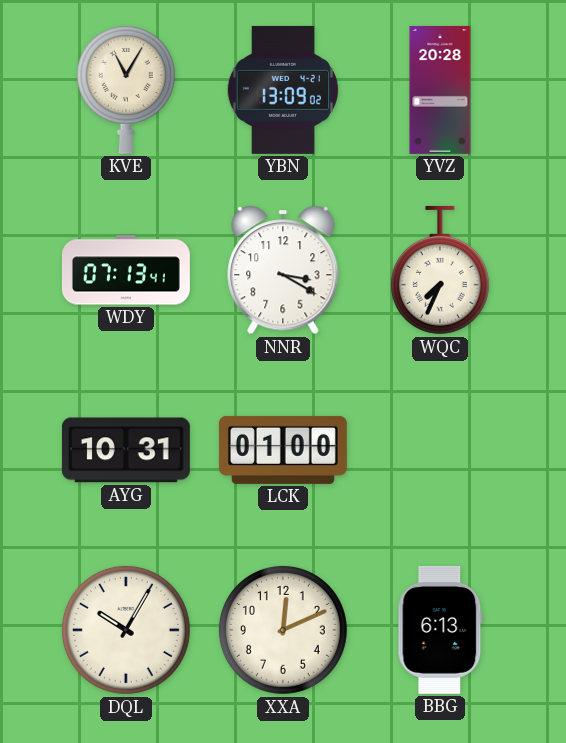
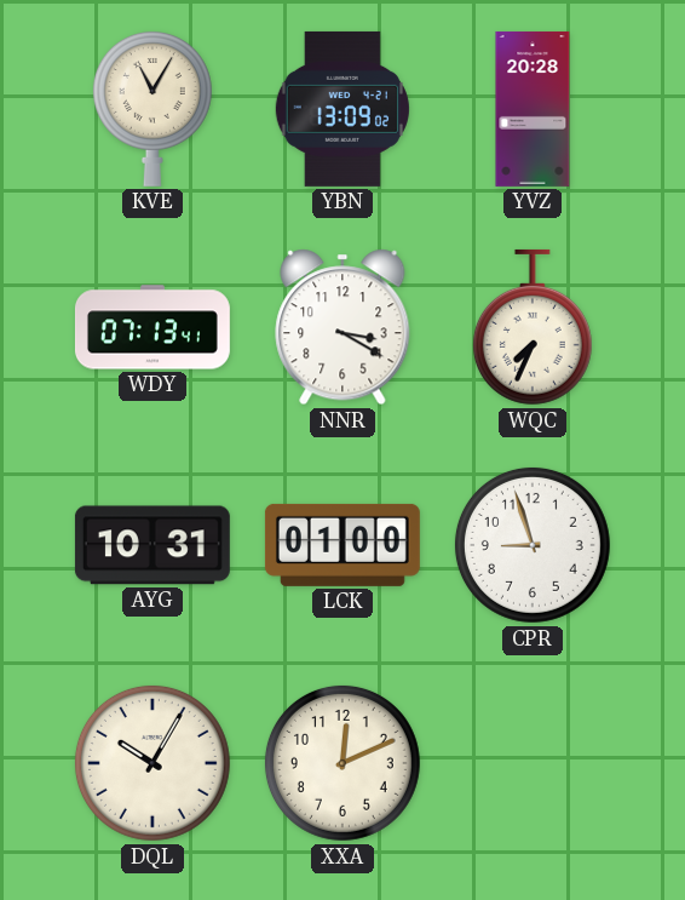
CPR: none -> 8:57
BBG: 6:13 -> none
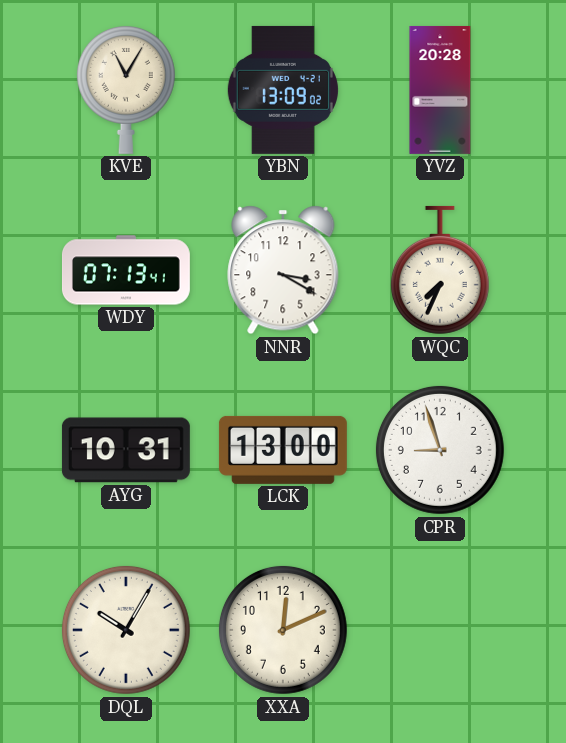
LCK: 01:00 -> 13:00
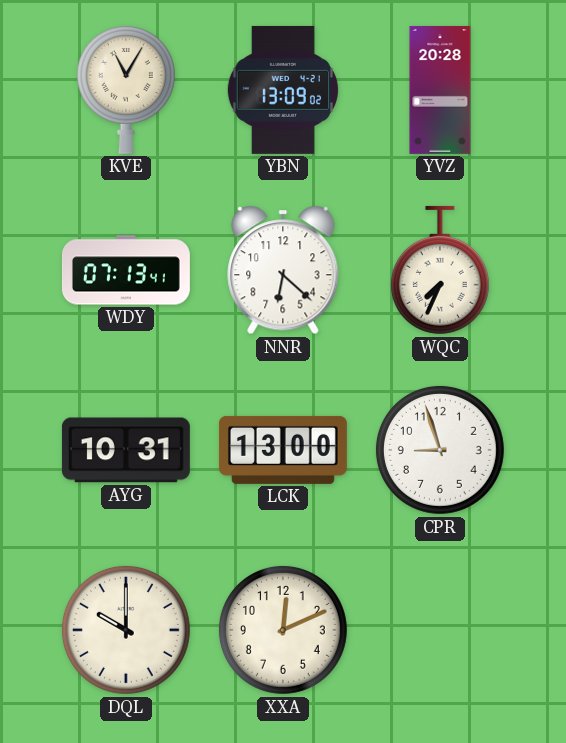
NNR: 3:20 -> 6:22
DQL: 10:05 -> 10:00
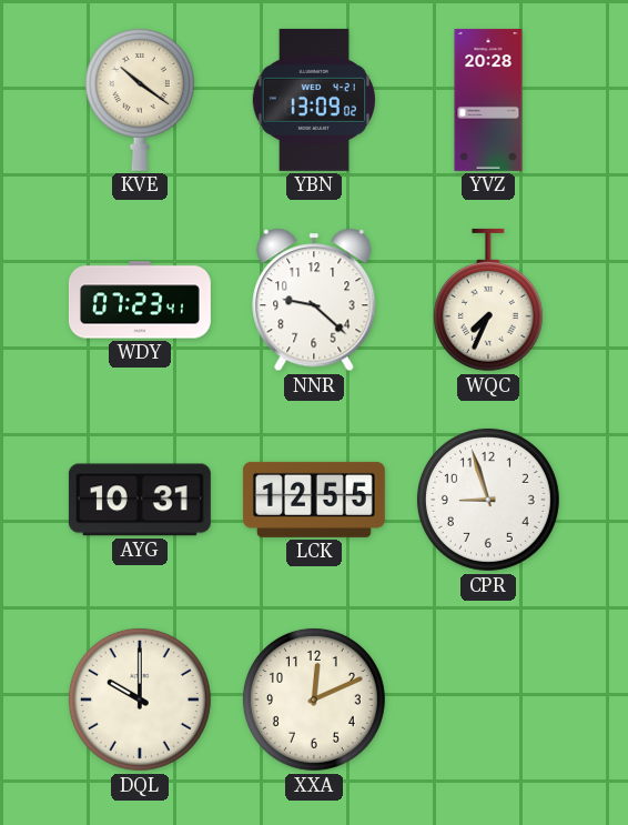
KVE: 11:05 -> 10:21
WDY: 07:13 -> 07:23
NNR: 6:22 -> 9:22
LCK: 13:00 -> 12:55
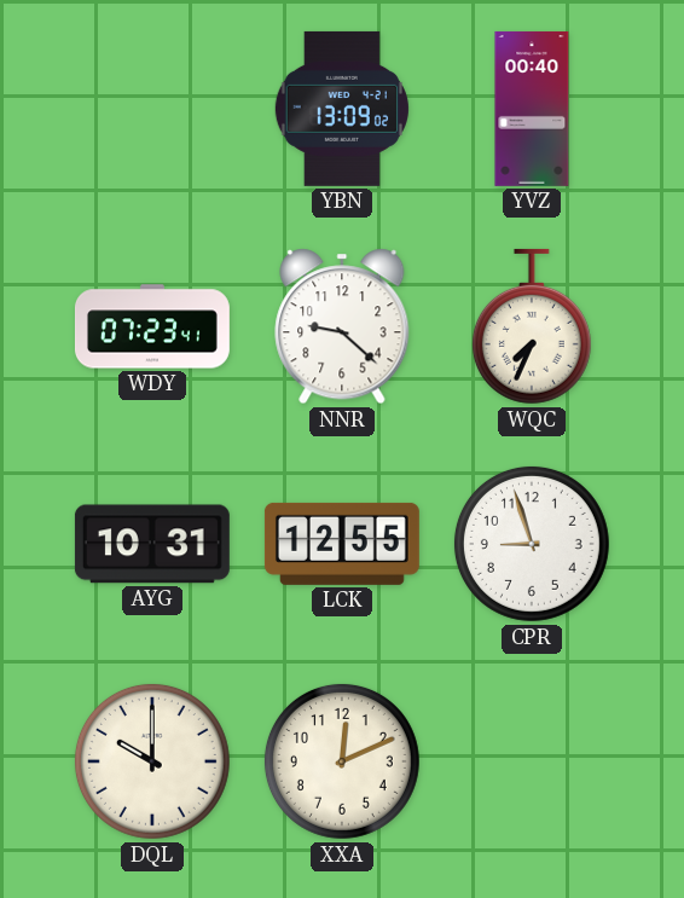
KVE: 10:21 -> none
YVZ: 20:28 -> 00:40
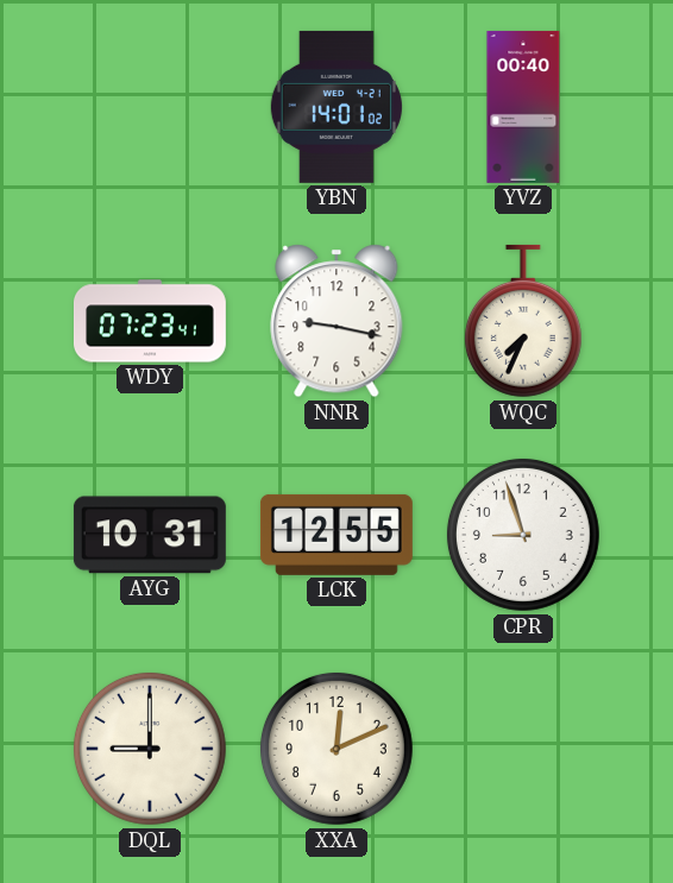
YBN: 13:09 -> 14:01
NNR: 9:22 -> 9:17
DQL: 10:00 -> 9:00
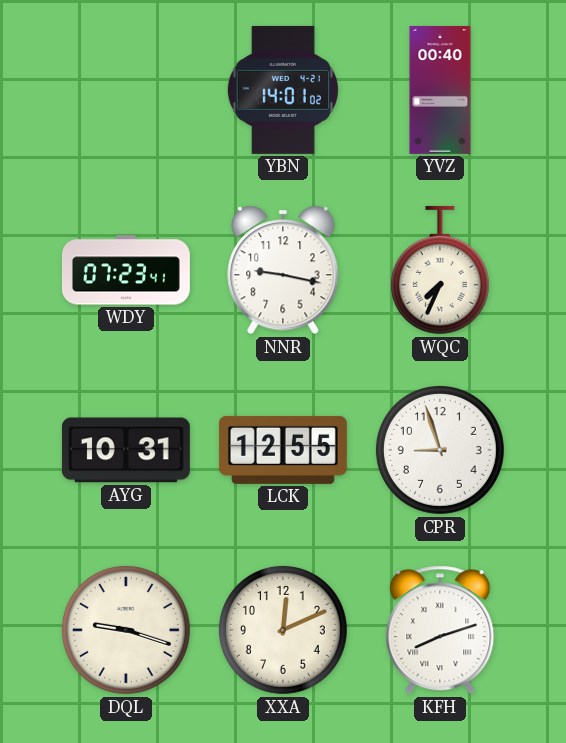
DQL: 9:00 -> 9:18
KFH: none -> 8:12
